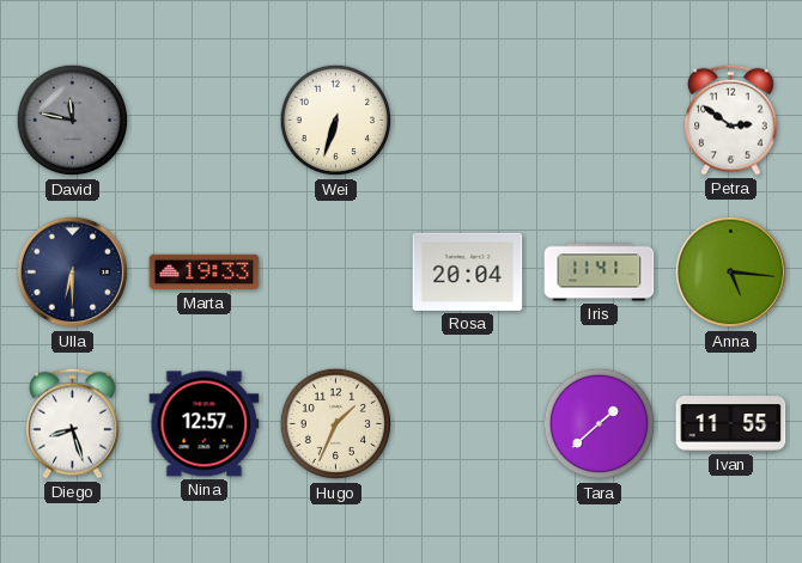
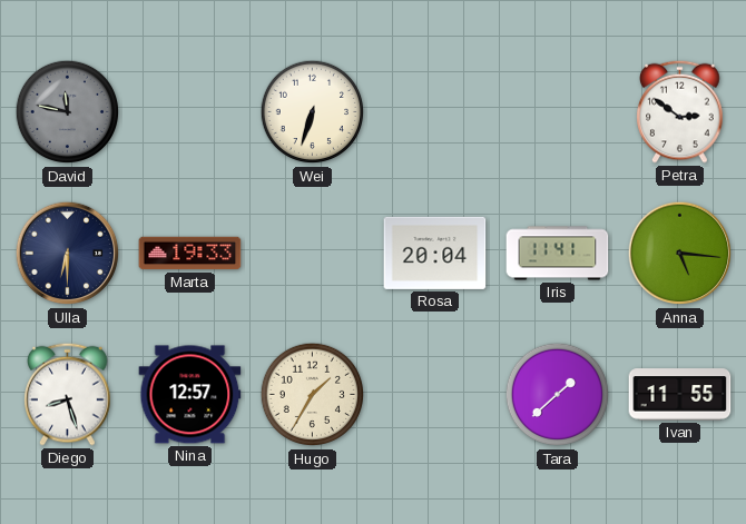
Hugo: 1:34 -> 1:35
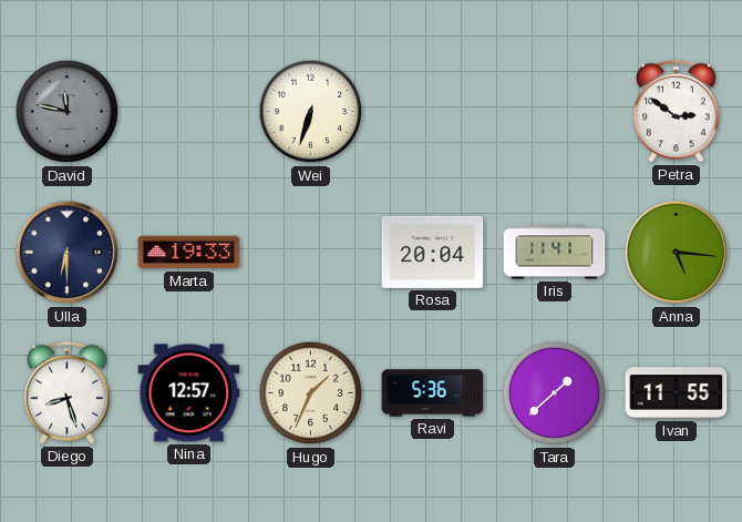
Hugo: 1:35 -> 1:34
Ravi: none -> 5:36
